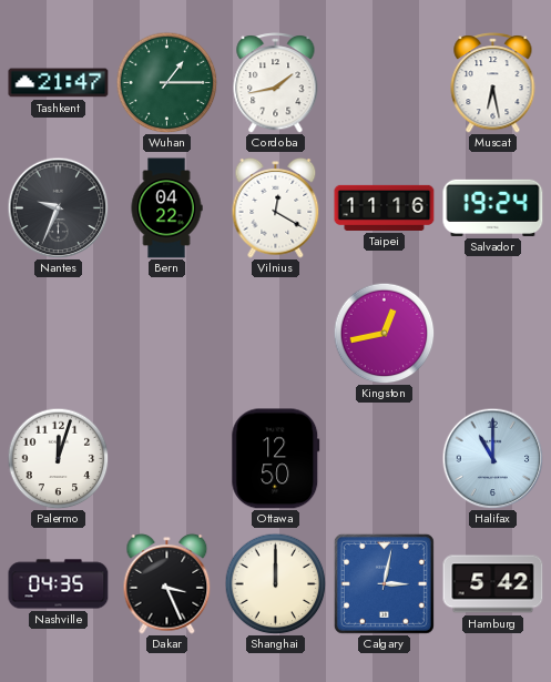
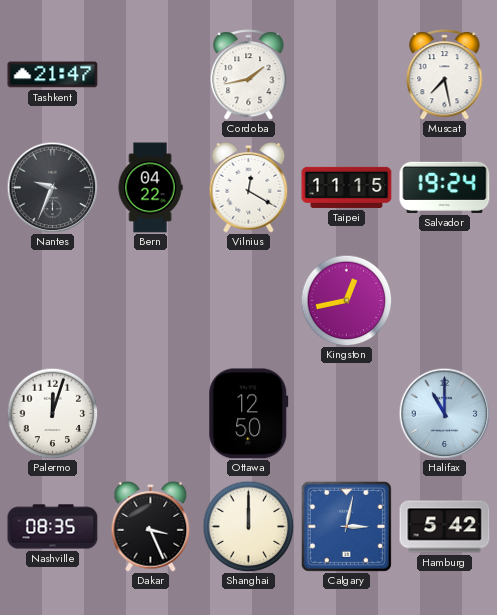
Wuhan: 1:15 -> none
Muscat: 6:28 -> 7:28
Taipei: 11:16 -> 11:15
Nashville: 04:35 -> 08:35
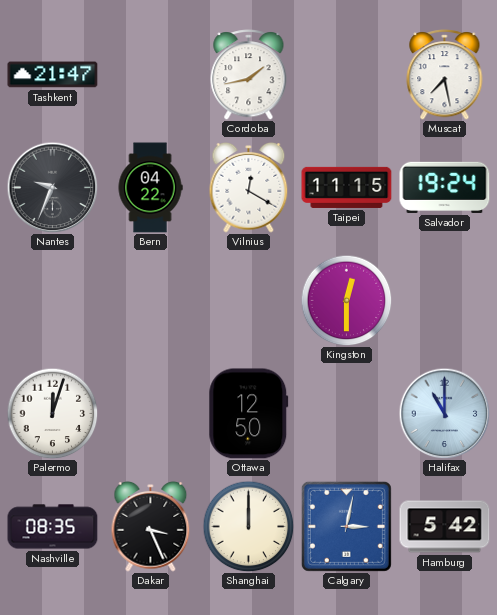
Kingston: 12:43 -> 12:30
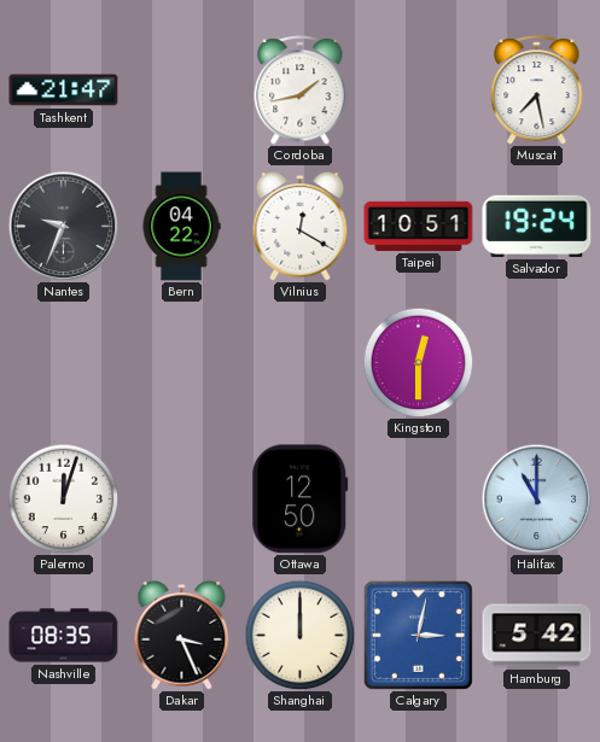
Taipei: 11:15 -> 10:51
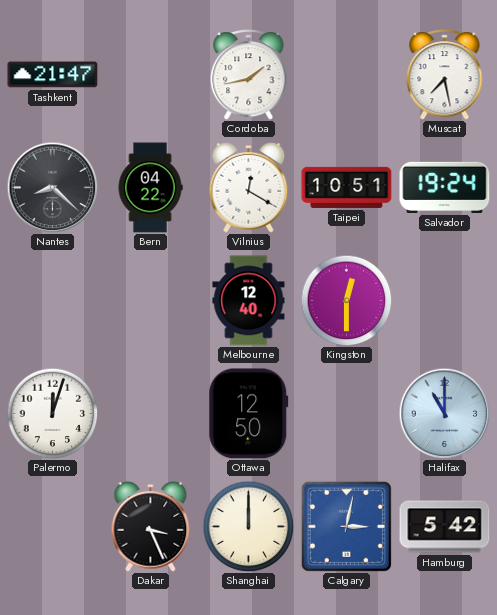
Nantes: 9:34 -> 8:22
Melbourne: none -> 12:40
Nashville: 08:35 -> none
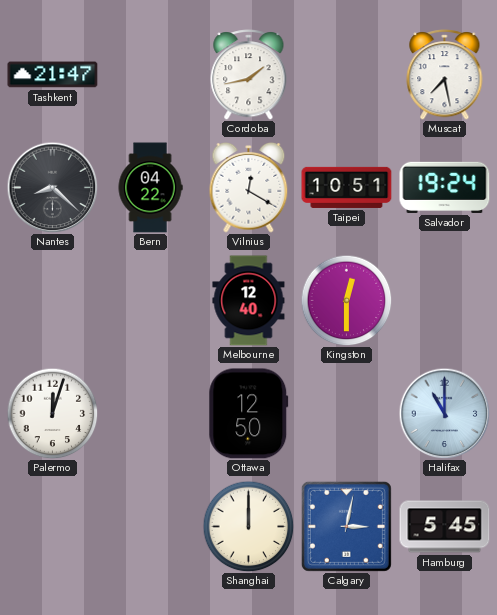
Dakar: 3:26 -> none
Hamburg: 5:42 -> 5:45
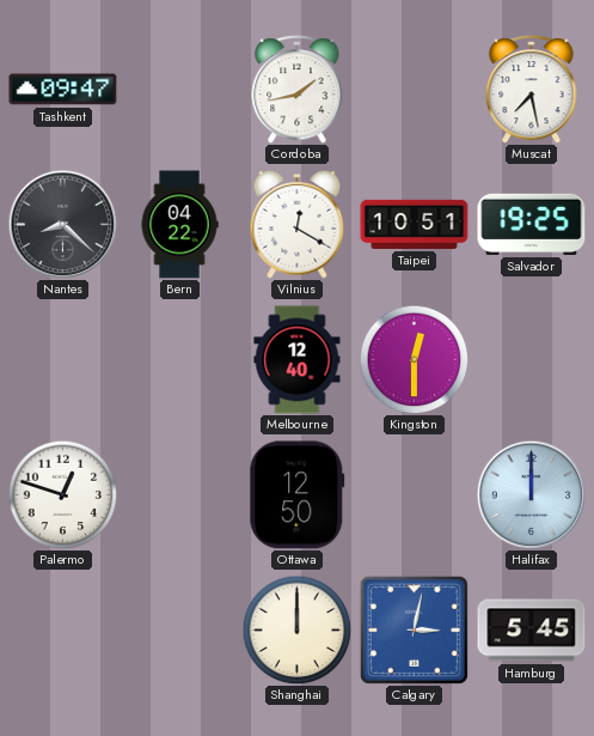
Tashkent: 21:47 -> 09:47
Salvador: 19:24 -> 19:25
Palermo: 12:03 -> 12:48
Halifax: 11:00 -> 12:00
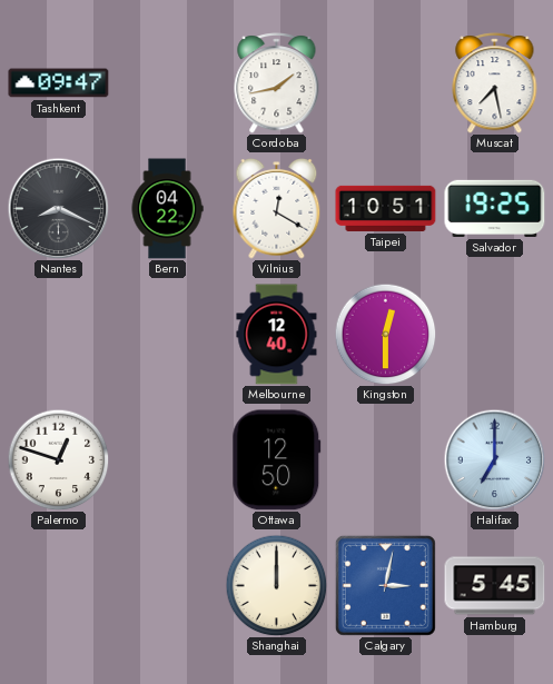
Nantes: 8:22 -> 8:19
Halifax: 12:00 -> 7:00
